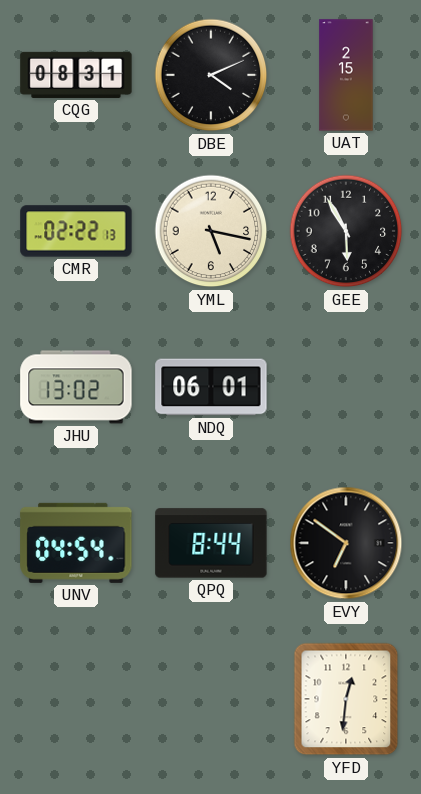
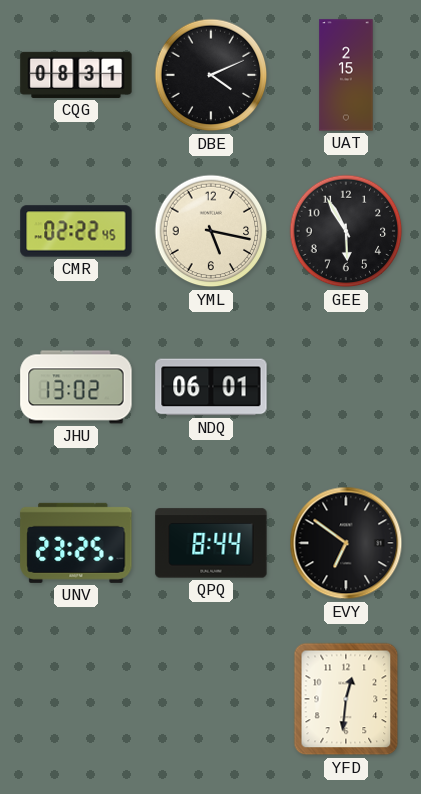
CMR: 02:22:13 -> 02:22:45
UNV: 04:54 -> 23:25
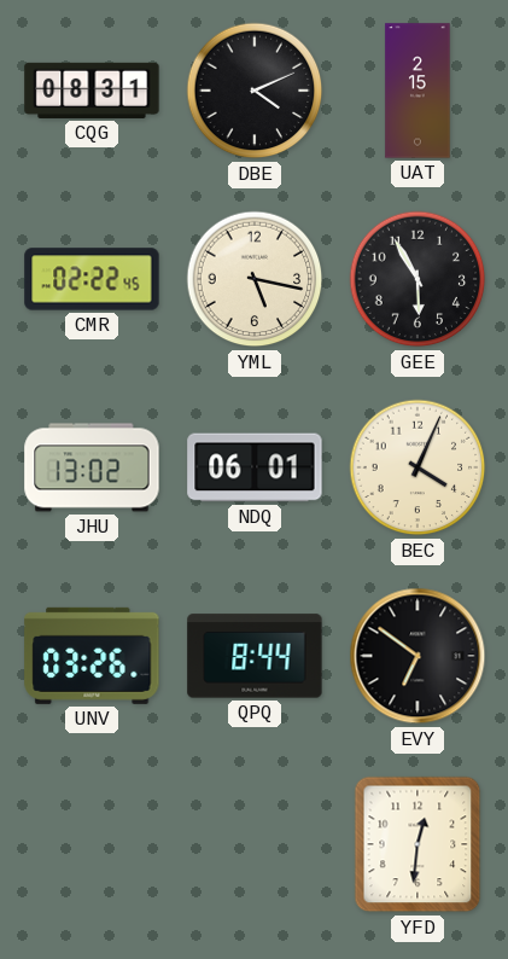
BEC: none -> 4:04
UNV: 23:25 -> 03:26
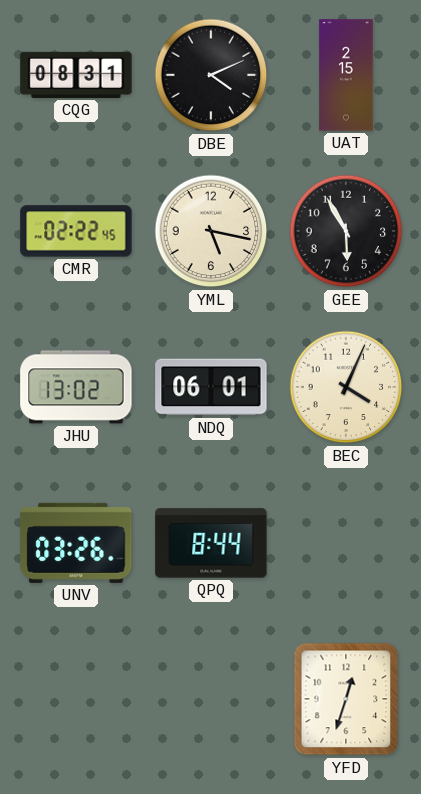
EVY: 6:51 -> none
YFD: 12:31 -> 12:33
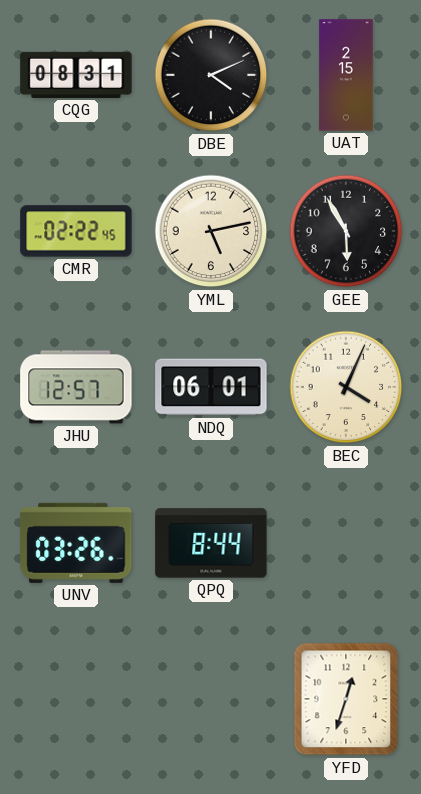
YML: 5:17 -> 5:13
JHU: 13:02 -> 12:57
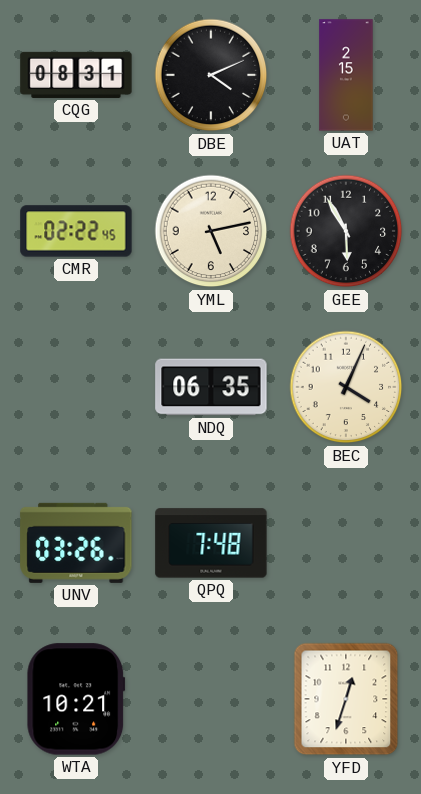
JHU: 12:57 -> none
NDQ: 06:01 -> 06:35
QPQ: 8:44 -> 7:48
WTA: none -> 10:21
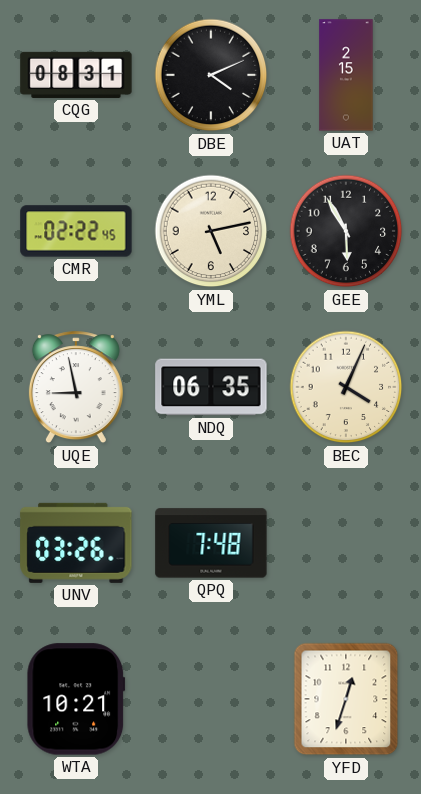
UQE: none -> 8:58
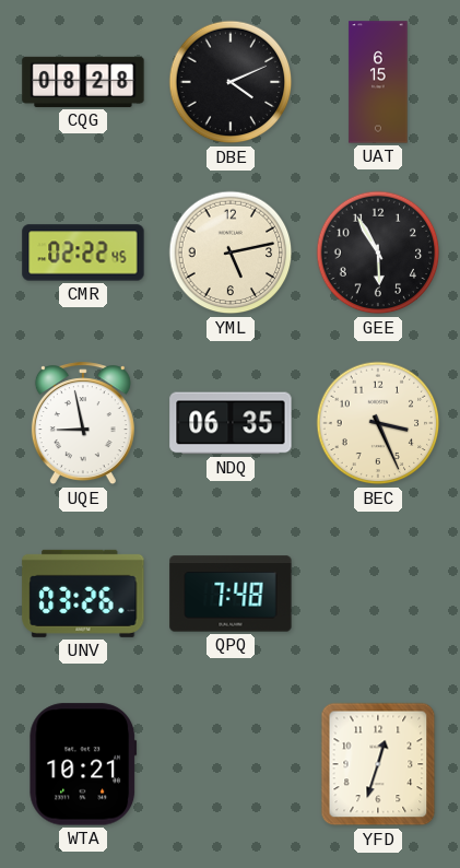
CQG: 08:31 -> 08:28
UAT: 2:15 -> 6:15
BEC: 4:04 -> 3:26
